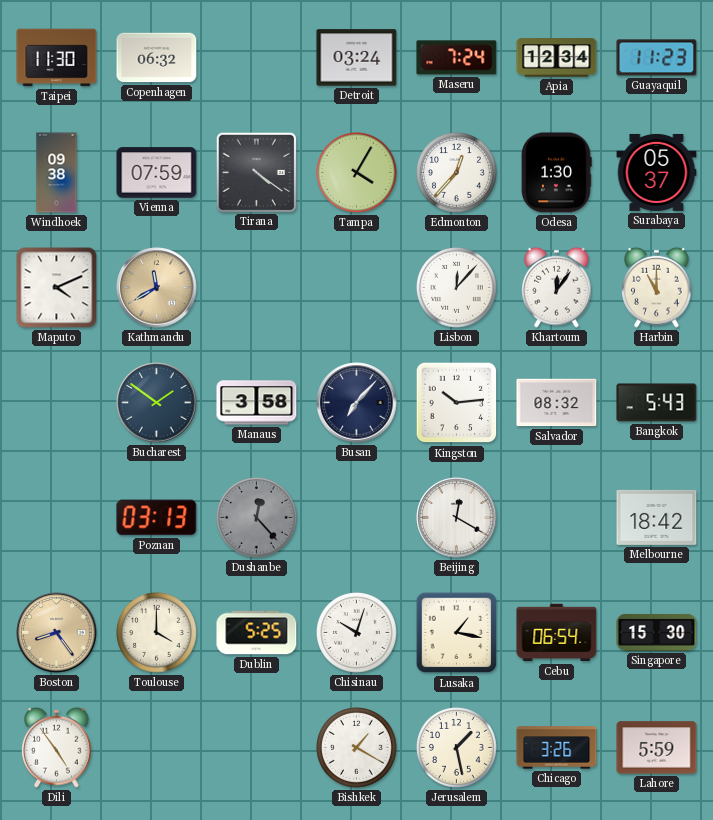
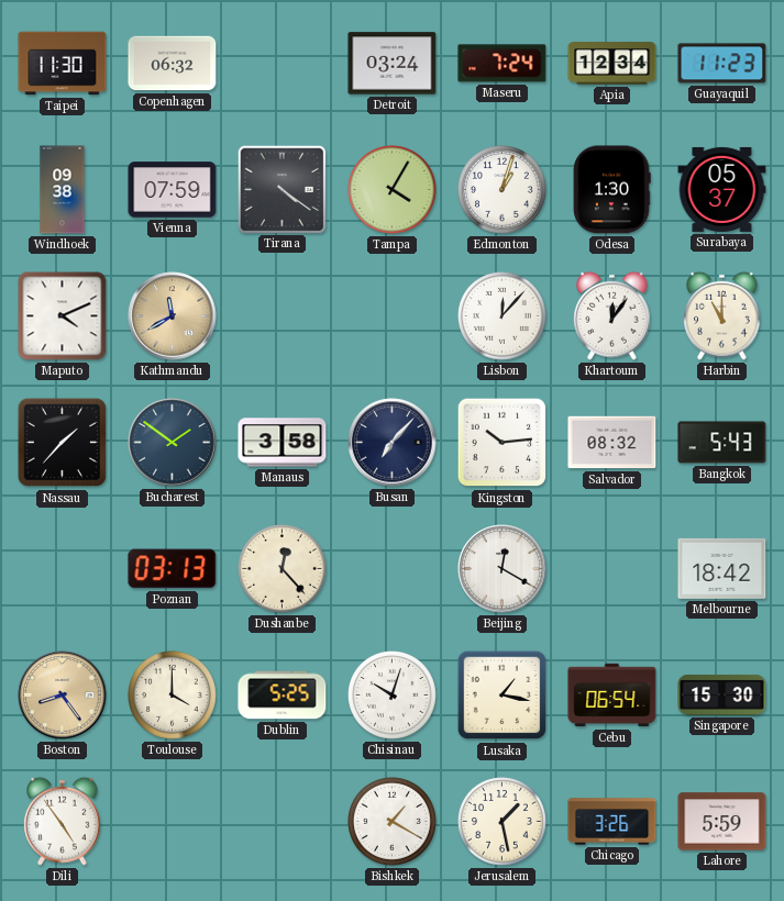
Edmonton: 12:37 -> 1:03
Nassau: none -> 1:37
Dushanbe dial: grey -> cream
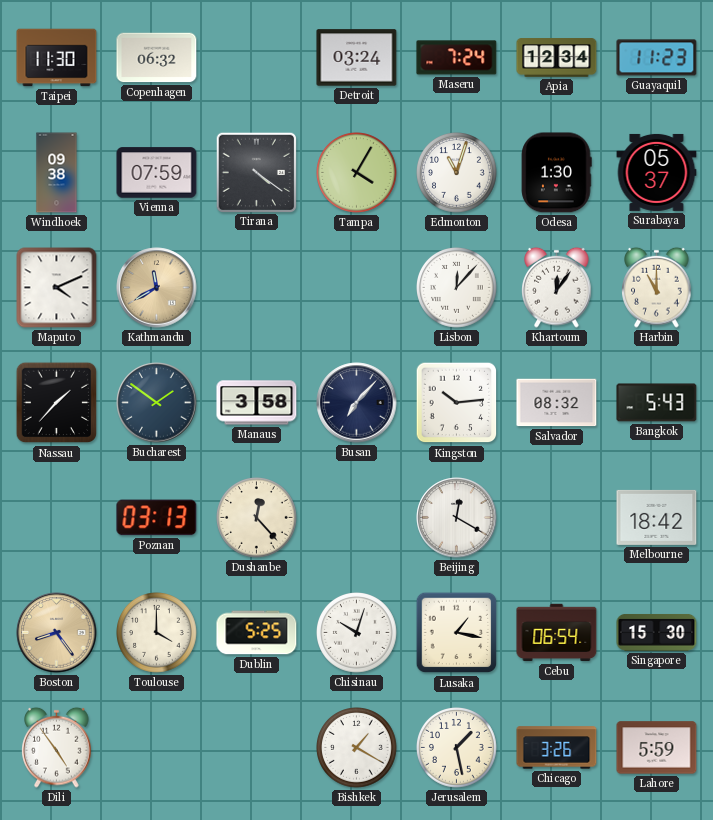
Edmonton: 1:03 -> 11:03
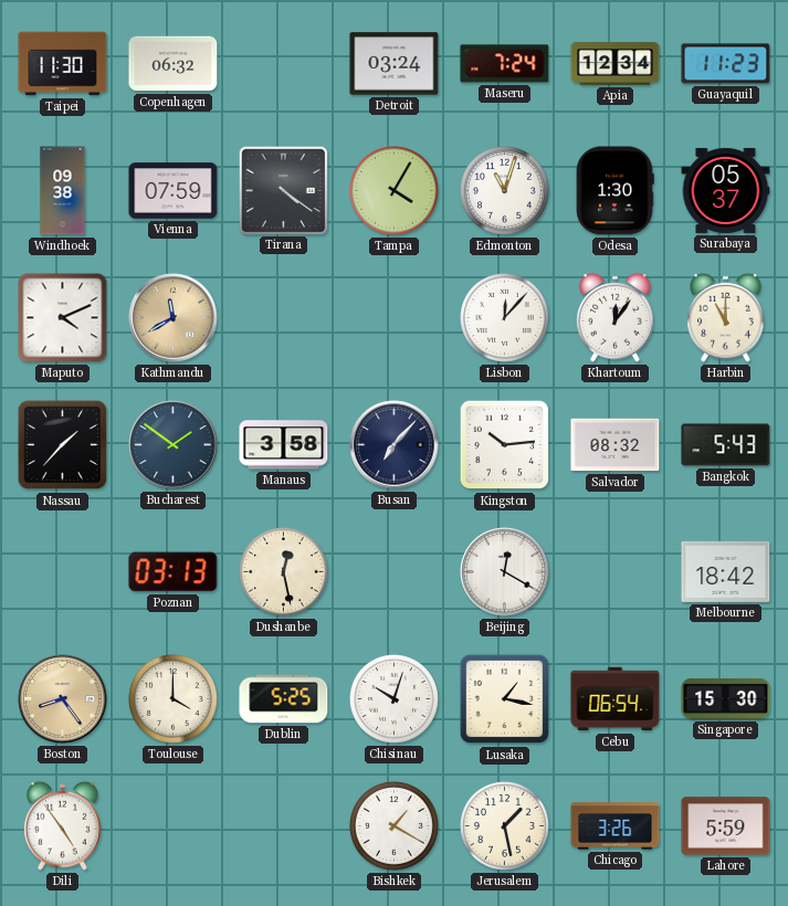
Dushanbe: 12:23 -> 12:28
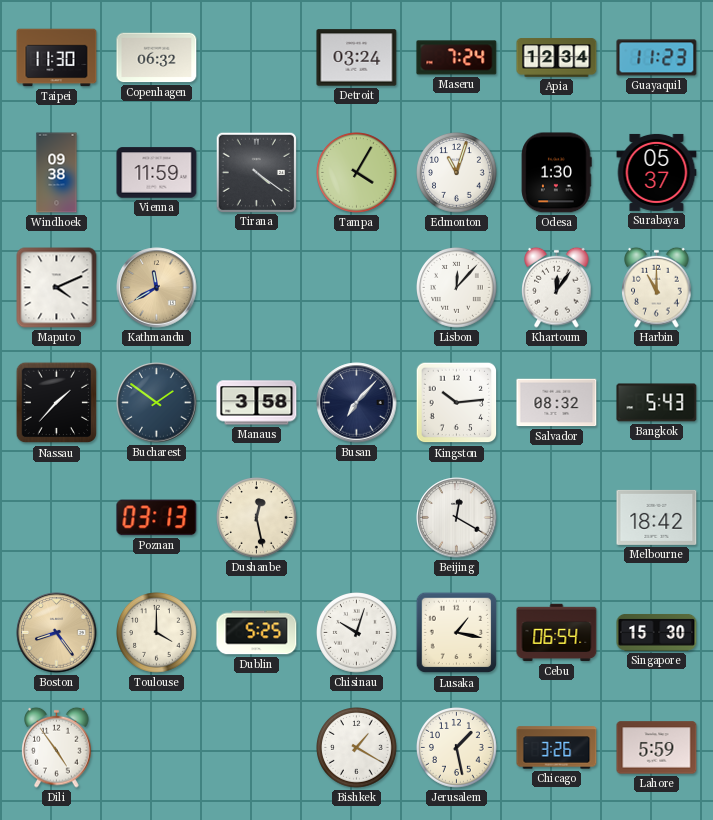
Vienna: 07:59 -> 11:59
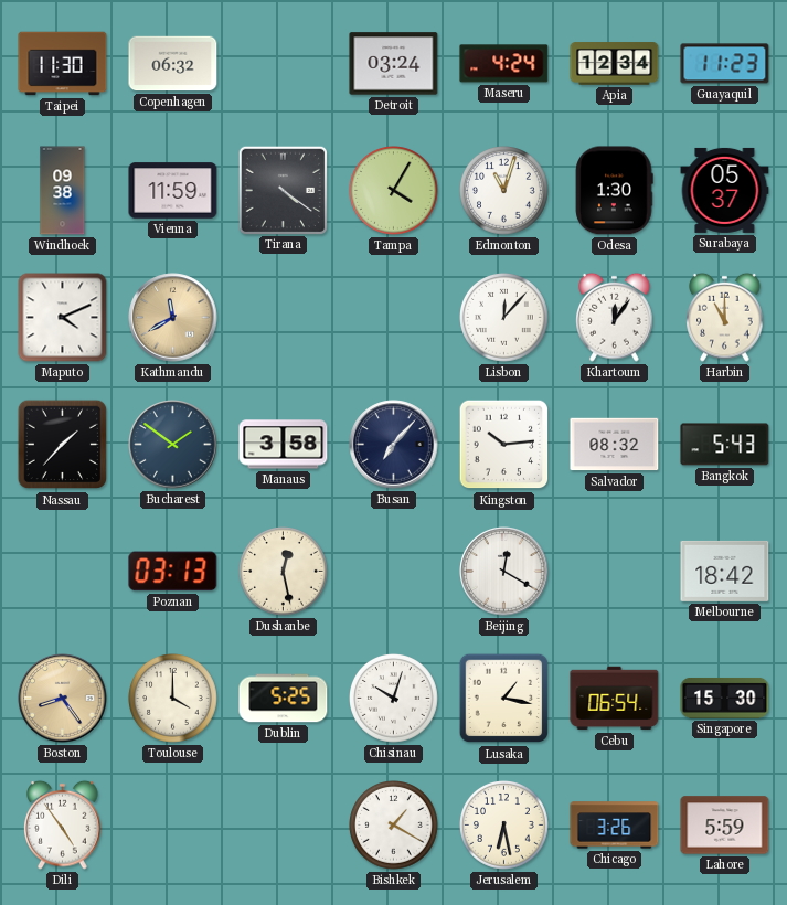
Maseru: 7:24 -> 4:24
Jerusalem: 1:28 -> 6:28
